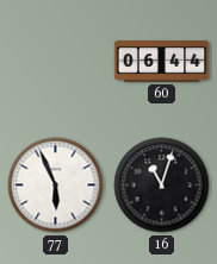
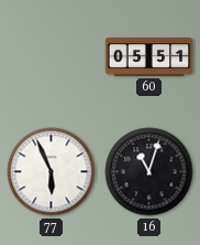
60: 06:44 -> 05:51
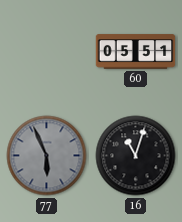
77 dial: white -> grey
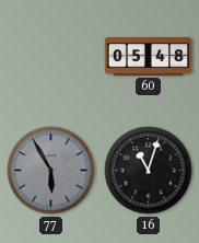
60: 05:51 -> 05:48
77: 5:56 -> 5:55
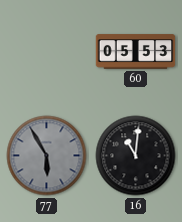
60: 05:48 -> 05:53
16: 11:03 -> 11:01
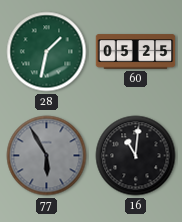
28: none -> 1:32
60: 05:53 -> 05:25
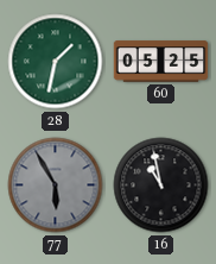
16: 11:01 -> 10:58
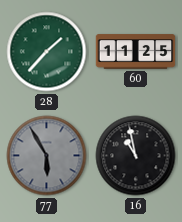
28: 1:32 -> 1:37
60: 05:25 -> 11:25
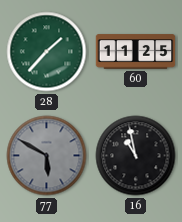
77: 5:55 -> 5:50
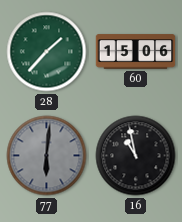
60: 11:25 -> 15:06
77: 5:50 -> 6:01
